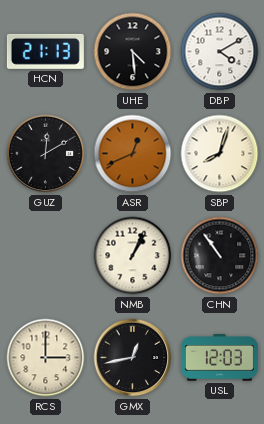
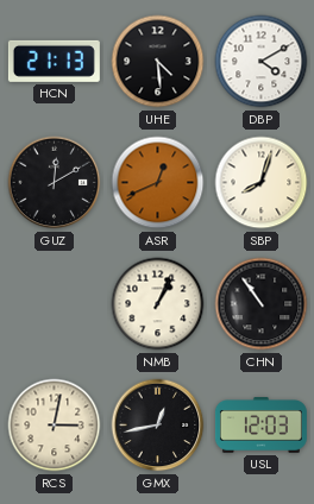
RCS: 3:00 -> 3:02
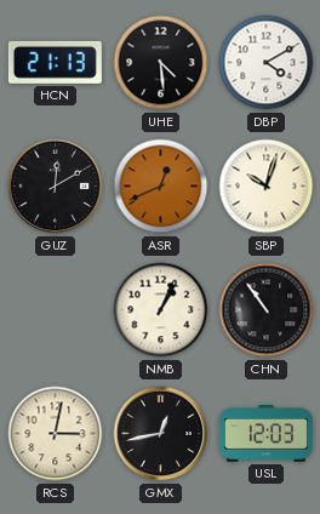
SBP: 8:03 -> 10:03
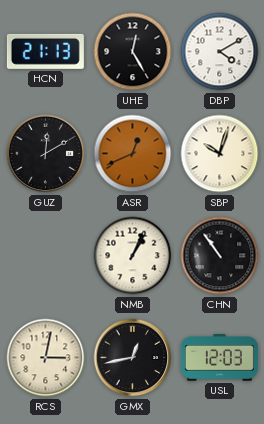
UHE: 4:29 -> 12:25
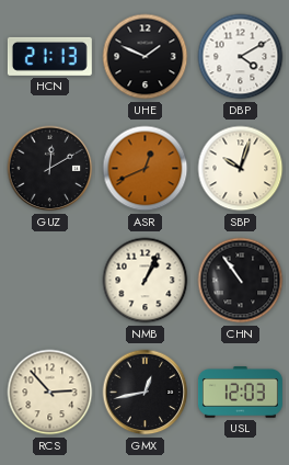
UHE: 12:25 -> 1:49
RCS: 3:02 -> 2:53
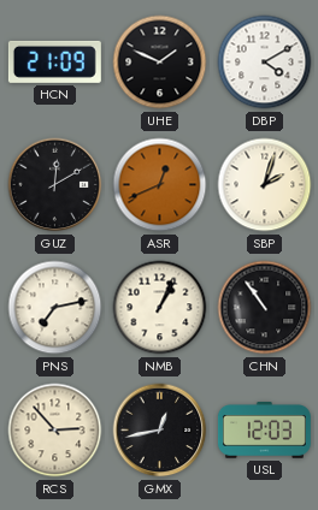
HCN: 21:13 -> 21:09
SBP: 10:03 -> 2:03
PNS: none -> 7:13
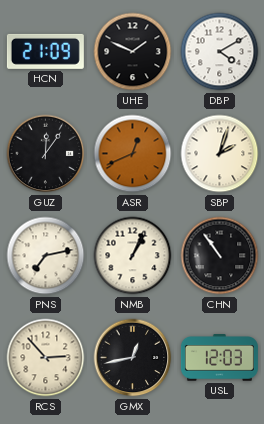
GUZ: 12:10 -> 12:06
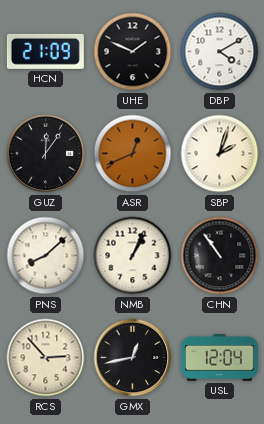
PNS: 7:13 -> 8:08
USL: 12:03 -> 12:04
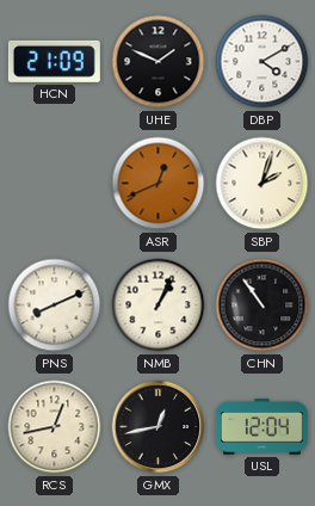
GUZ: 12:06 -> none
PNS: 8:08 -> 8:11
RCS: 2:53 -> 12:43
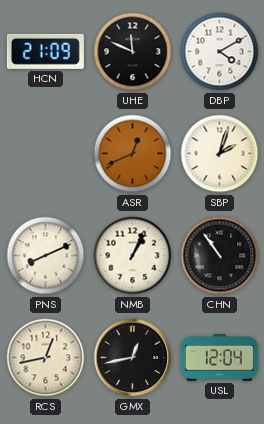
UHE: 1:49 -> 11:49
